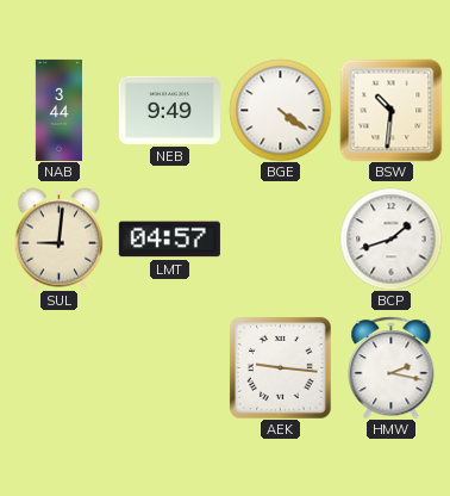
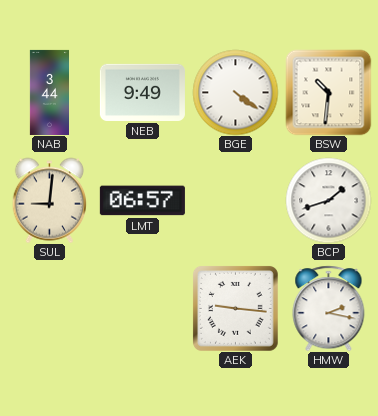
LMT: 04:57 -> 06:57
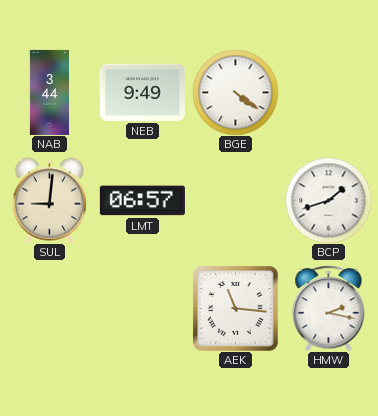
BSW: 10:31 -> none
AEK: 9:16 -> 11:16
